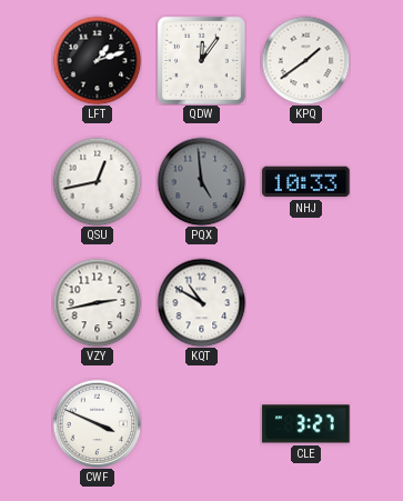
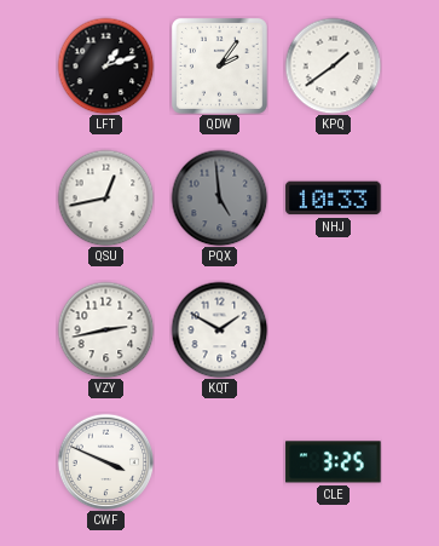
QDW: 12:06 -> 2:06
KQT: 10:50 -> 1:50
CLE: 3:27 -> 3:25
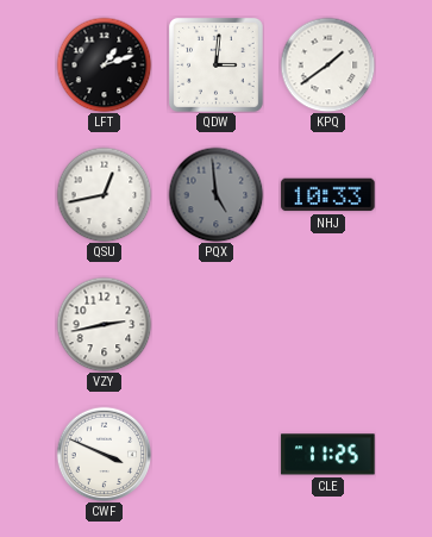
QDW: 2:06 -> 3:01
KQT: 1:50 -> none
CLE: 3:25 -> 11:25
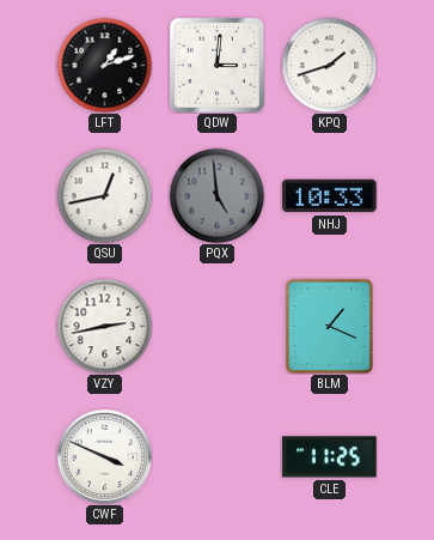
KPQ: 1:39 -> 1:42
BLM: none -> 1:19
